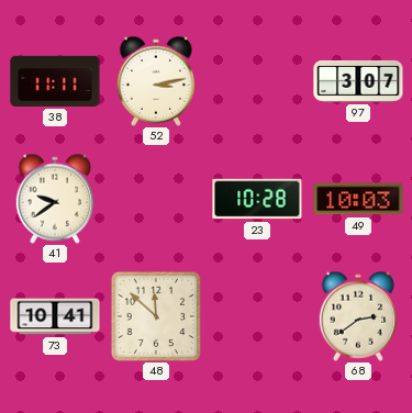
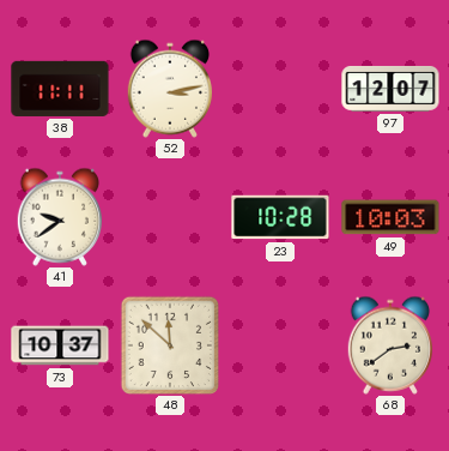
97: 3:07 -> 12:07
73: 10:41 -> 10:37
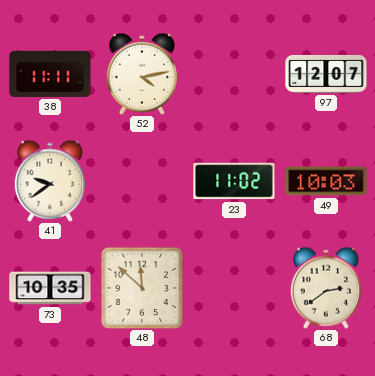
52: 3:13 -> 4:13
23: 10:28 -> 11:02
73: 10:37 -> 10:35
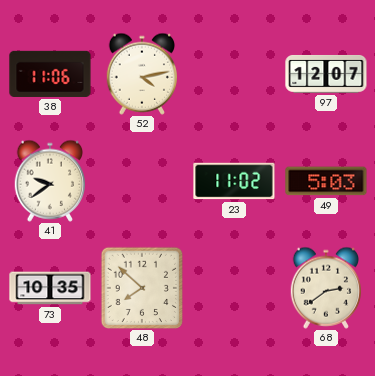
38: 11:11 -> 11:06
49: 10:03 -> 5:03
48: 11:52 -> 7:52
